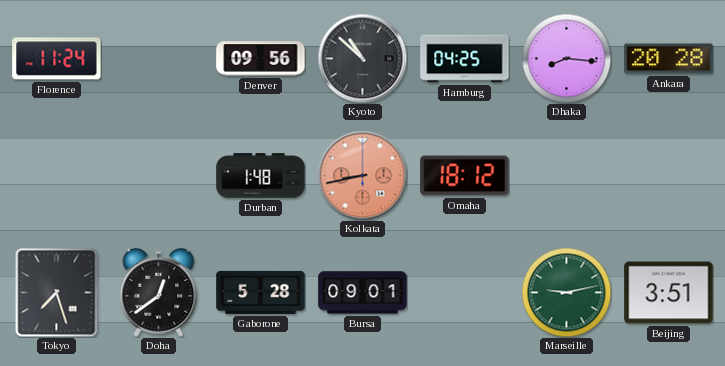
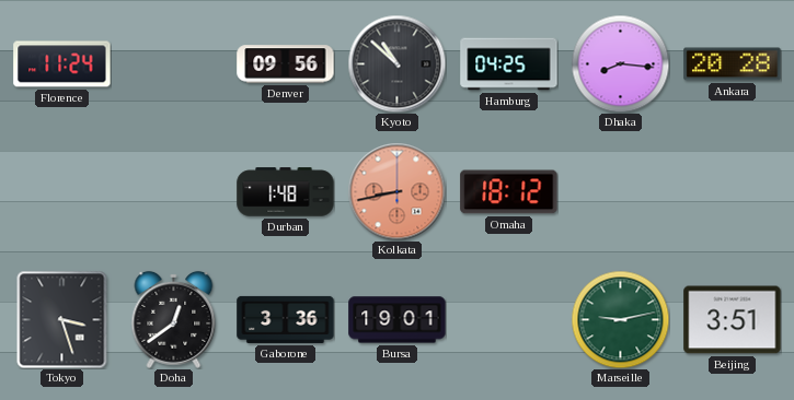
Tokyo: 7:27 -> 3:27
Gaborone: 5:28 -> 3:36
Bursa: 09:01 -> 19:01
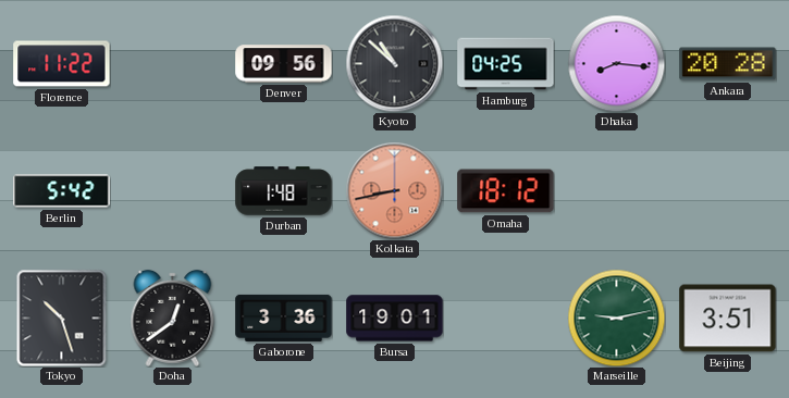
Florence: 11:24 -> 11:22
Berlin: none -> 5:42
Tokyo: 3:27 -> 10:27
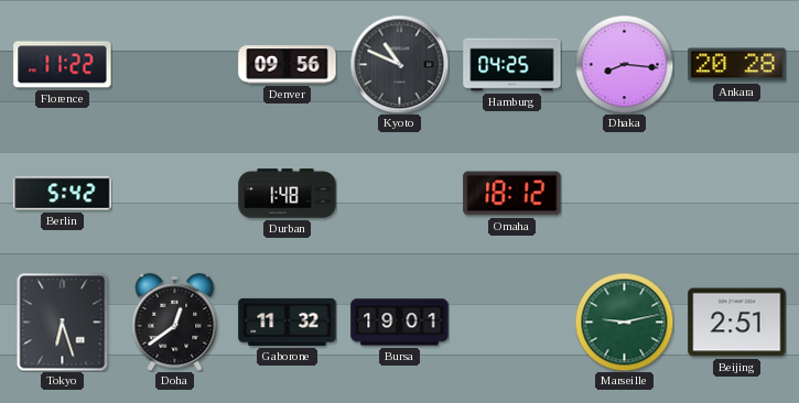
Kyoto: 10:52 -> 10:49
Kolkata: 8:43 -> none
Tokyo: 10:27 -> 6:27
Gaborone: 3:36 -> 11:32
Beijing: 3:51 -> 2:51
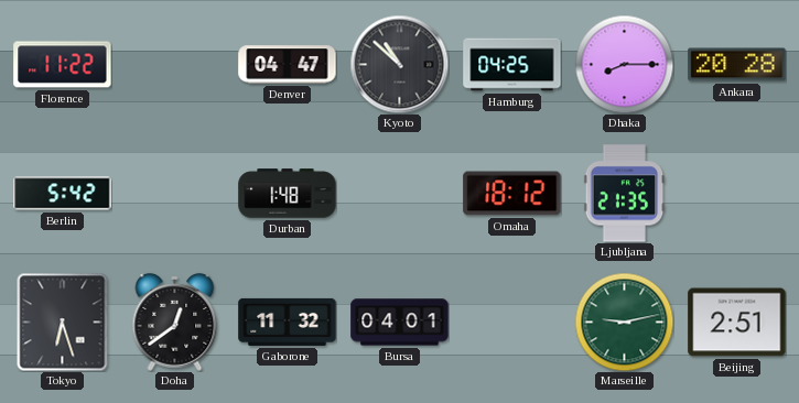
Denver: 09:56 -> 04:47
Kyoto: 10:49 -> 10:52
Dhaka: 8:16 -> 8:15
Ljubljana: none -> 21:35
Bursa: 19:01 -> 04:01
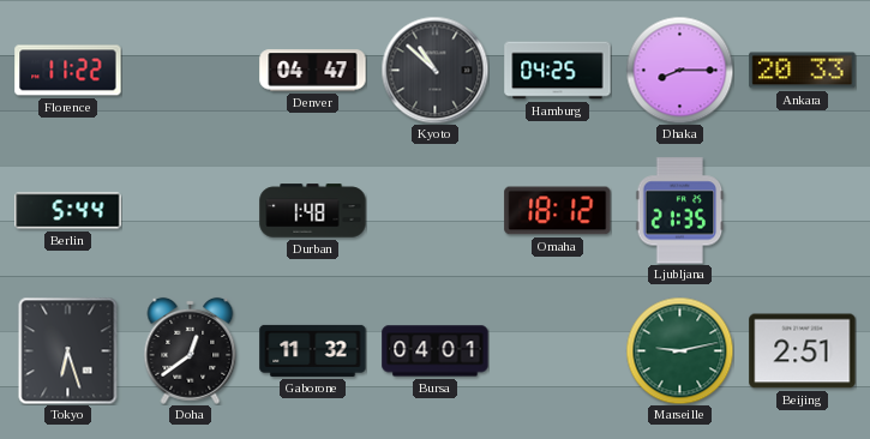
Ankara: 20:28 -> 20:33
Berlin: 5:42 -> 5:44
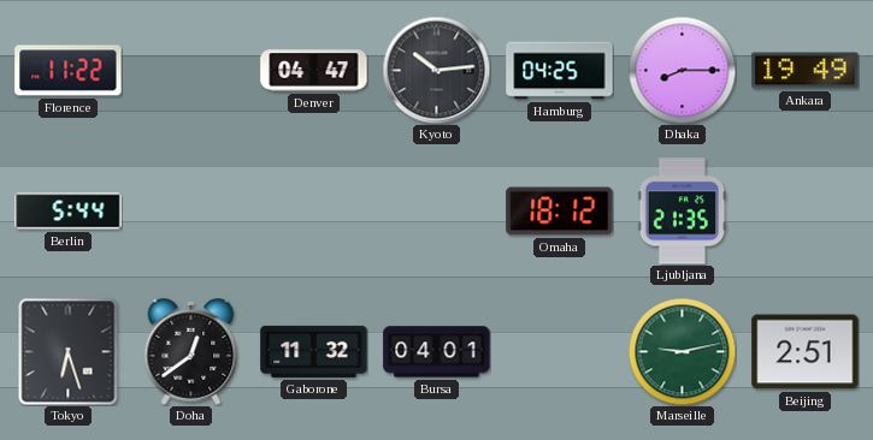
Kyoto: 10:52 -> 10:14
Ankara: 20:33 -> 19:49
Durban: 1:48 -> none
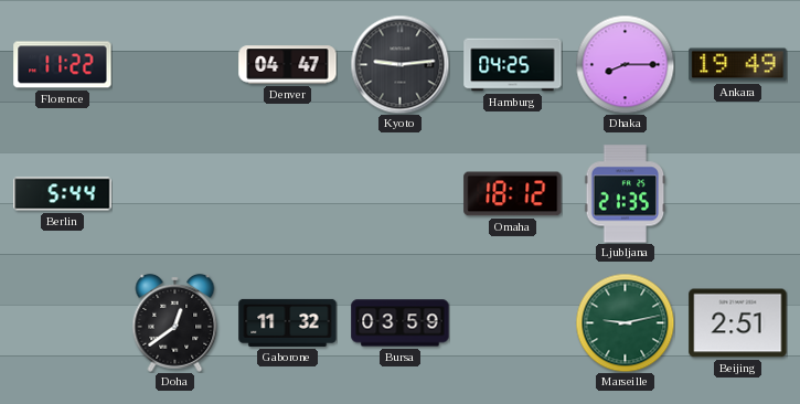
Kyoto: 10:14 -> 9:14
Tokyo: 6:27 -> none
Bursa: 04:01 -> 03:59
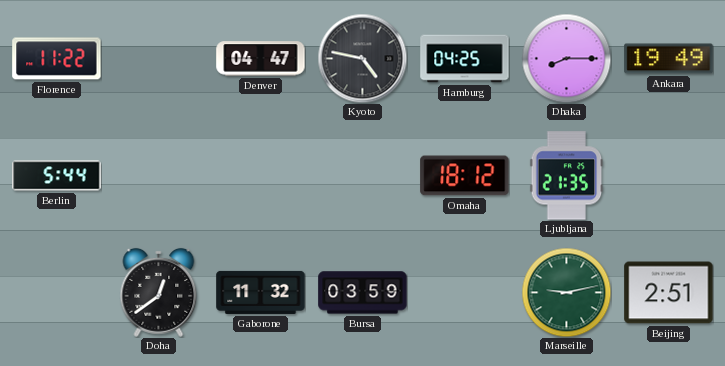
Kyoto: 9:14 -> 4:47
